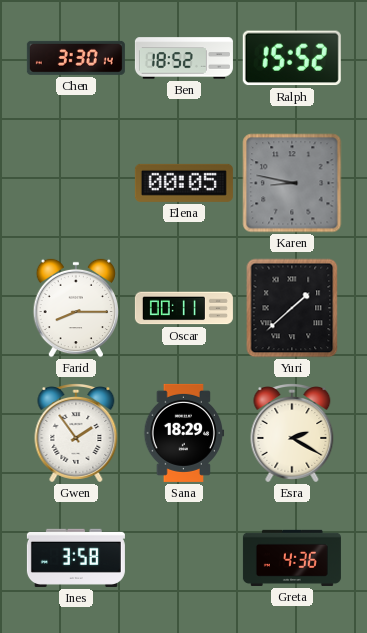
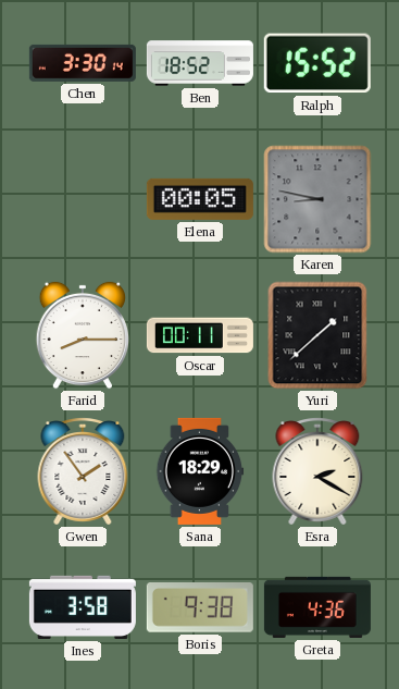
Boris: none -> 9:38
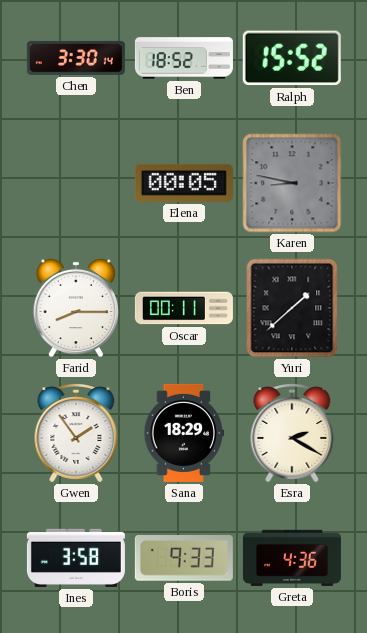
Boris: 9:38 -> 9:33
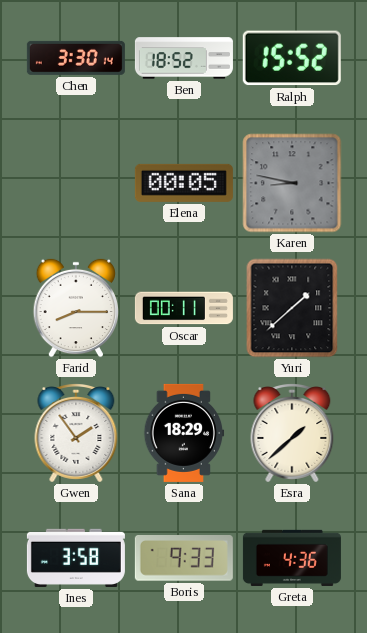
Esra: 2:20 -> 1:38
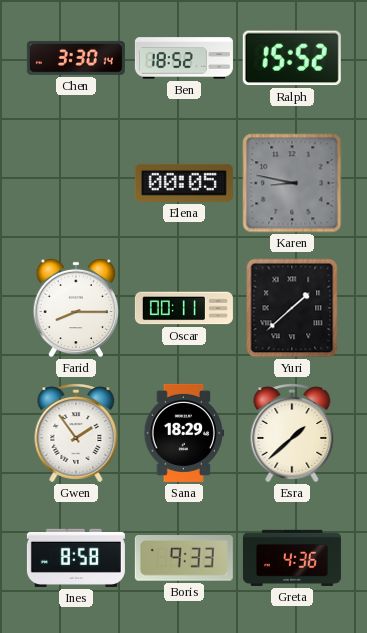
Ines: 3:58 -> 8:58
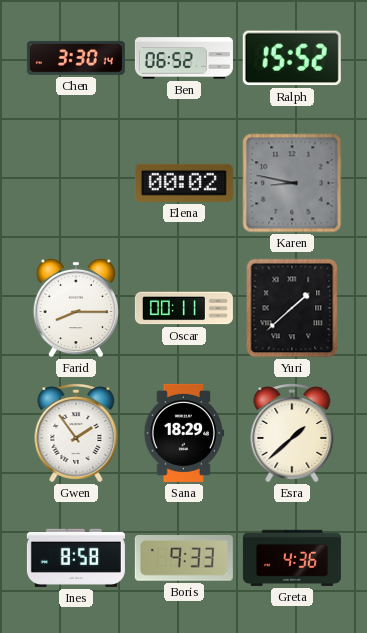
Ben: 18:52 -> 06:52
Elena: 00:05 -> 00:02
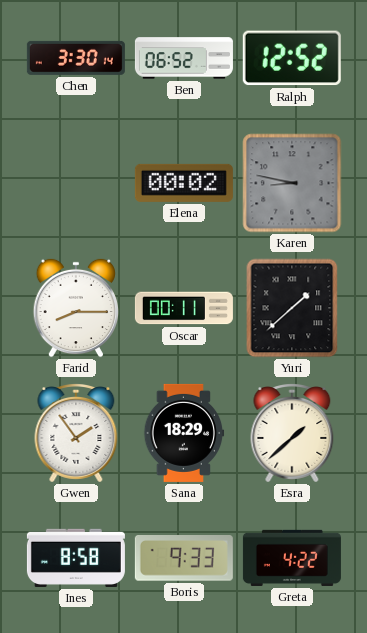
Ralph: 15:52 -> 12:52
Greta: 4:36 -> 4:22
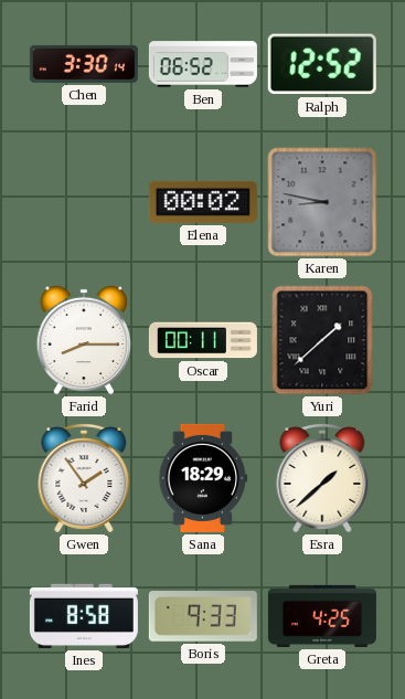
Greta: 4:22 -> 4:25
